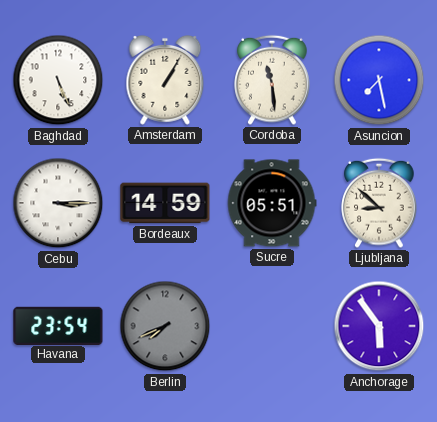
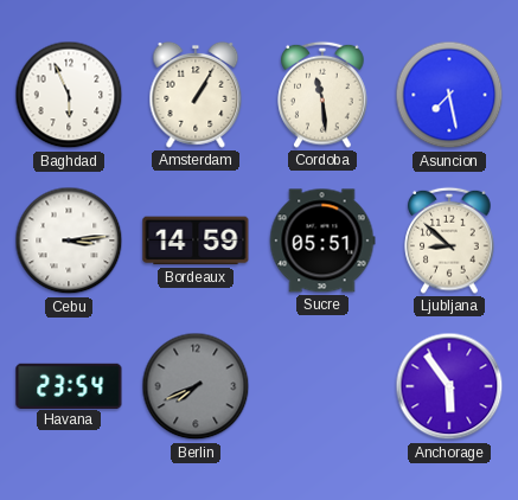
Baghdad: 5:26 -> 5:56
Cebu: 3:15 -> 3:14
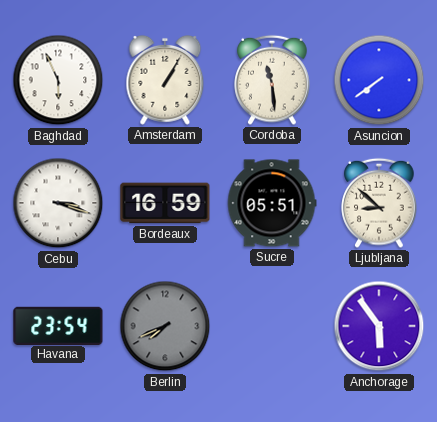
Asuncion: 7:28 -> 7:39
Cebu: 3:14 -> 3:18
Bordeaux: 14:59 -> 16:59
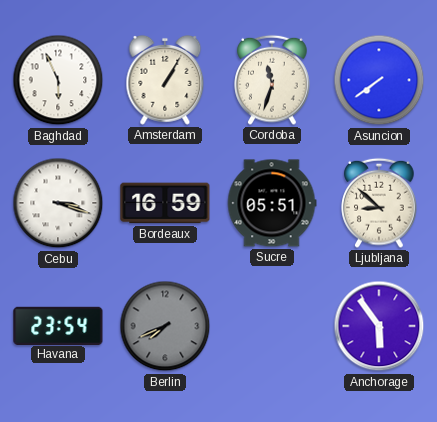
Cordoba: 11:29 -> 11:33
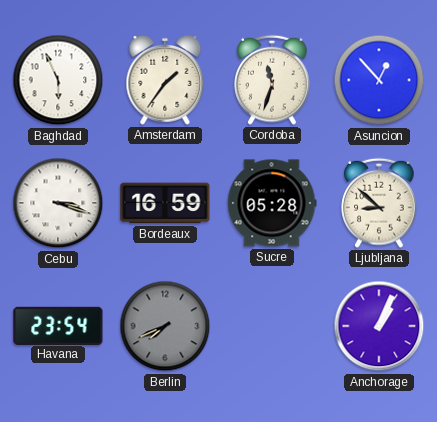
Amsterdam: 1:05 -> 1:36
Asuncion: 7:39 -> 12:53
Sucre: 05:51 -> 05:28
Anchorage: 5:54 -> 1:04
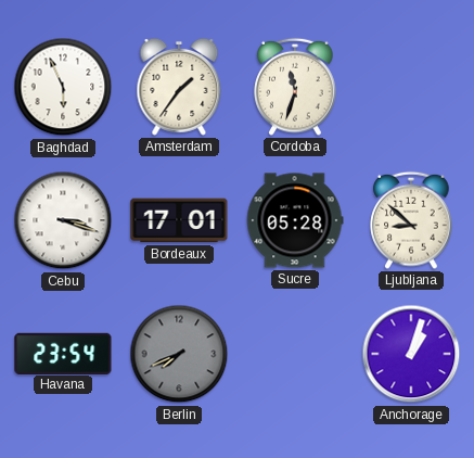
Asuncion: 12:53 -> none
Bordeaux: 16:59 -> 17:01
Anchorage: 1:04 -> 1:03
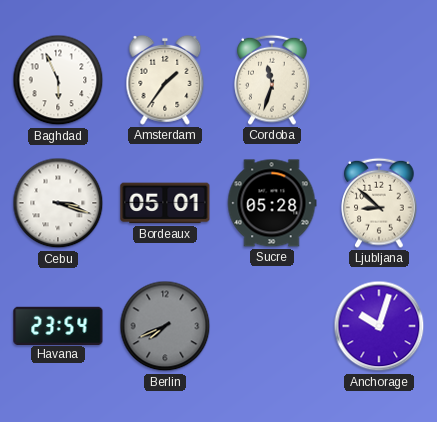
Bordeaux: 17:01 -> 05:01
Anchorage: 1:03 -> 10:03
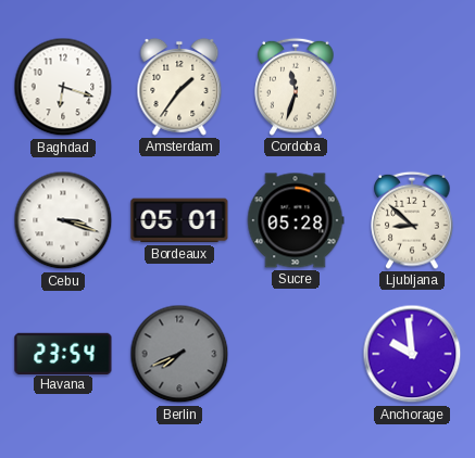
Baghdad: 5:56 -> 6:18
Anchorage: 10:03 -> 9:59
